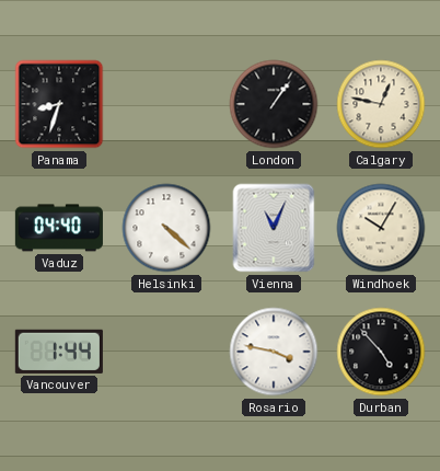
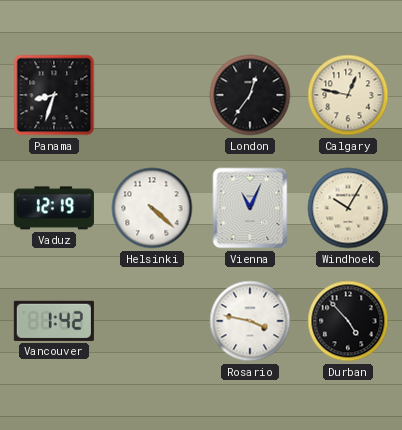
London: 1:06 -> 12:36
Vaduz: 04:40 -> 12:19
Vancouver: 1:44 -> 1:42
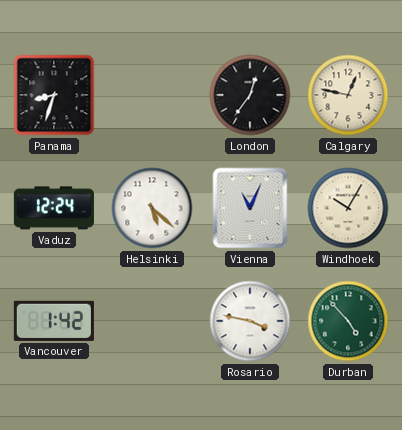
Vaduz: 12:19 -> 12:24
Helsinki: 4:22 -> 5:22
Durban dial: black -> green
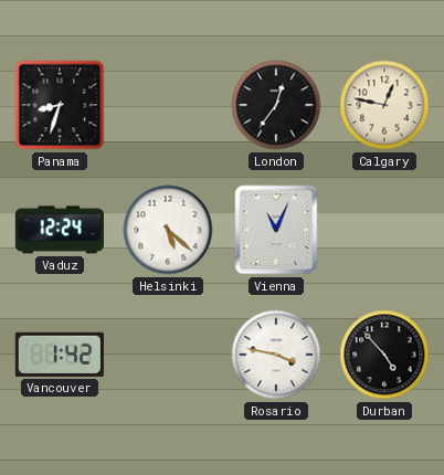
Windhoek: 10:05 -> none
Durban dial: green -> black
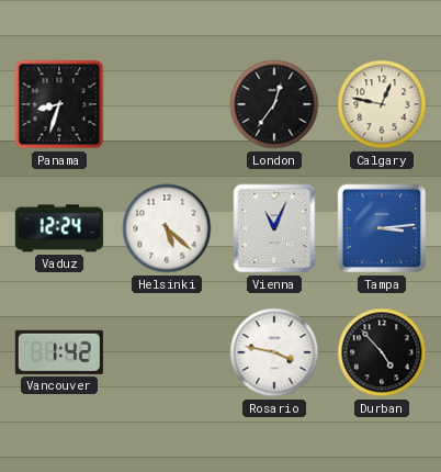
Tampa: none -> 3:14
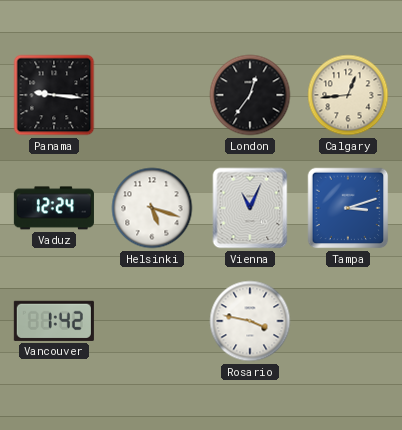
Panama: 8:33 -> 9:16
Calgary: 12:47 -> 12:44
Helsinki: 5:22 -> 5:18
Tampa: 3:14 -> 3:12
Durban: 4:53 -> none
